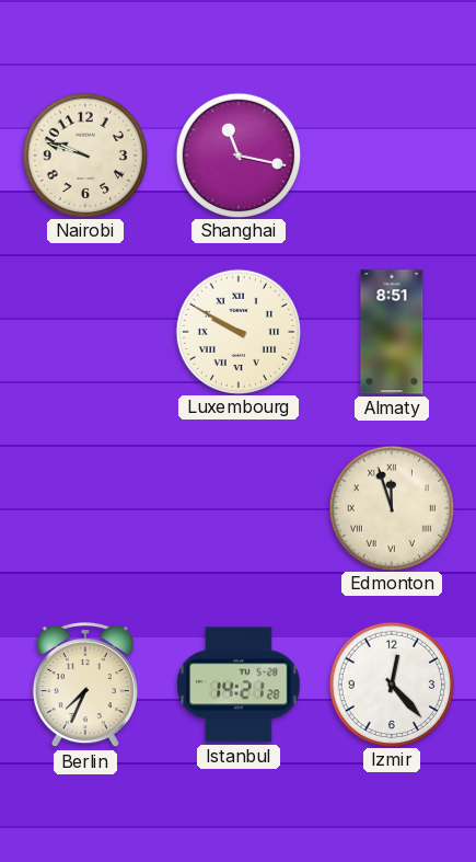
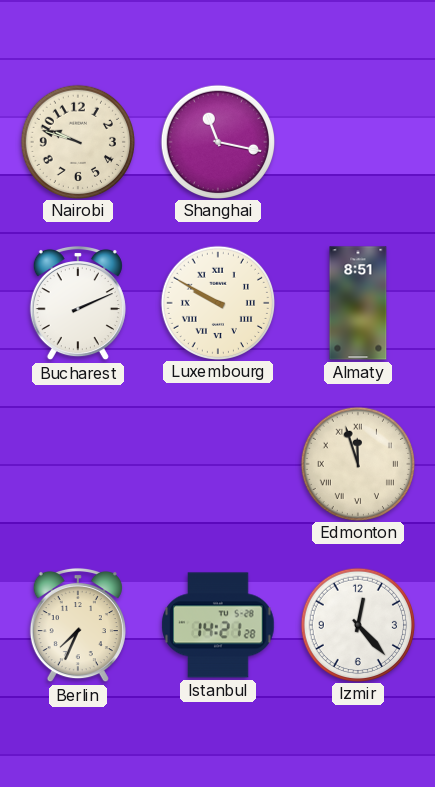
Bucharest: none -> 2:11
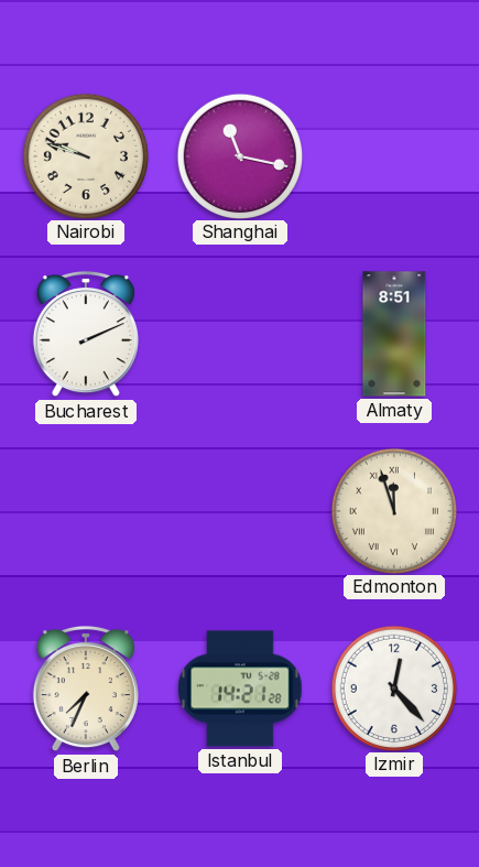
Luxembourg: 9:50 -> none
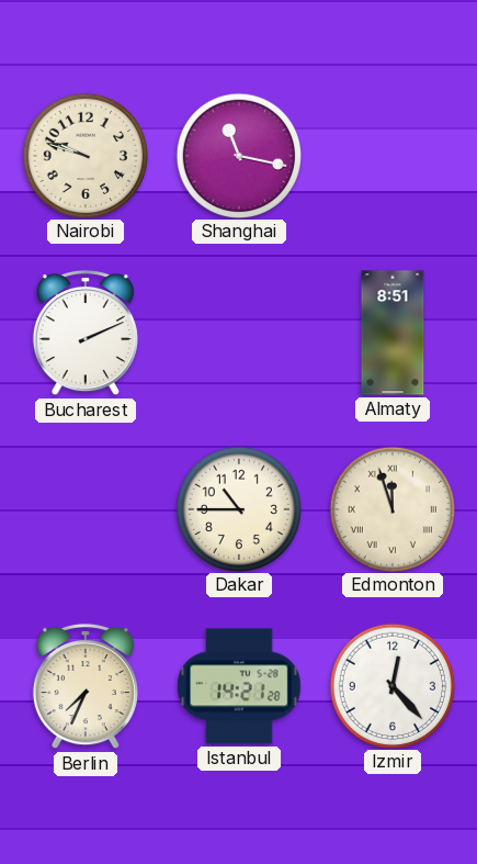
Dakar: none -> 10:45
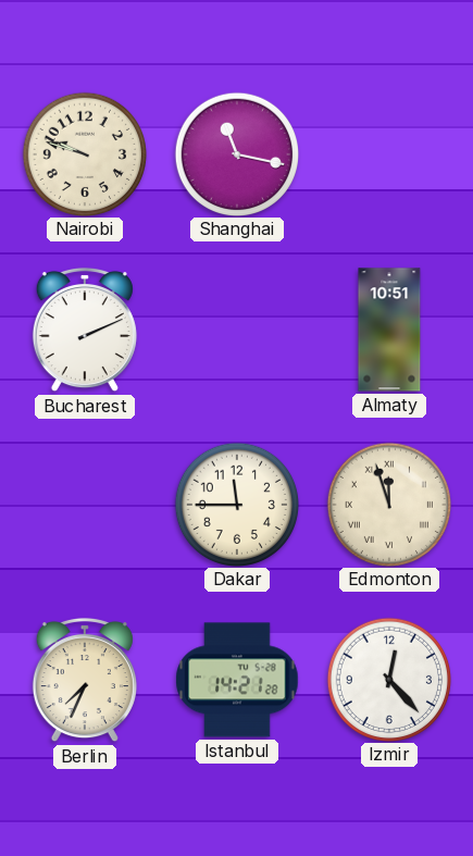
Almaty: 8:51 -> 10:51
Dakar: 10:45 -> 11:45
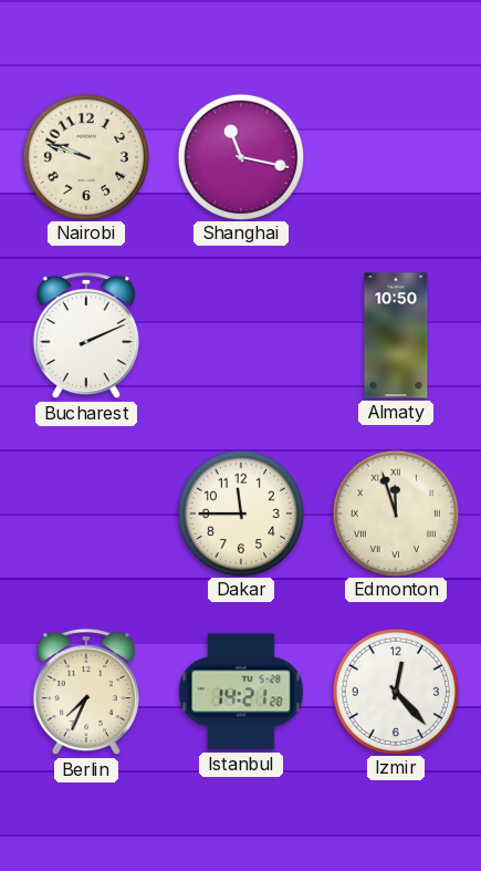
Almaty: 10:51 -> 10:50
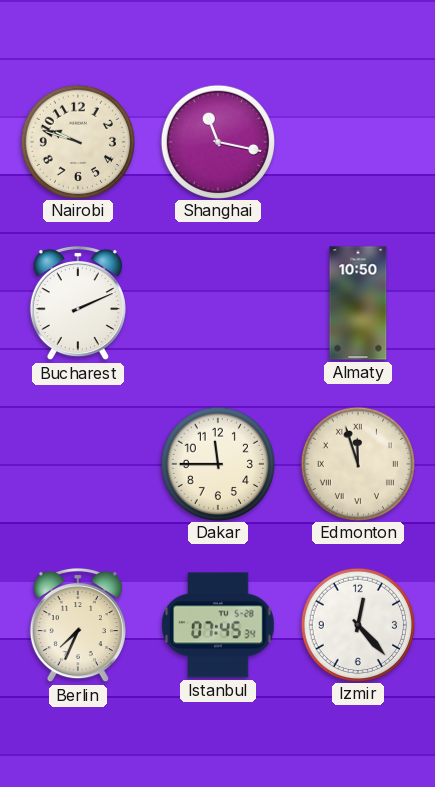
Istanbul: 14:21 -> 07:45
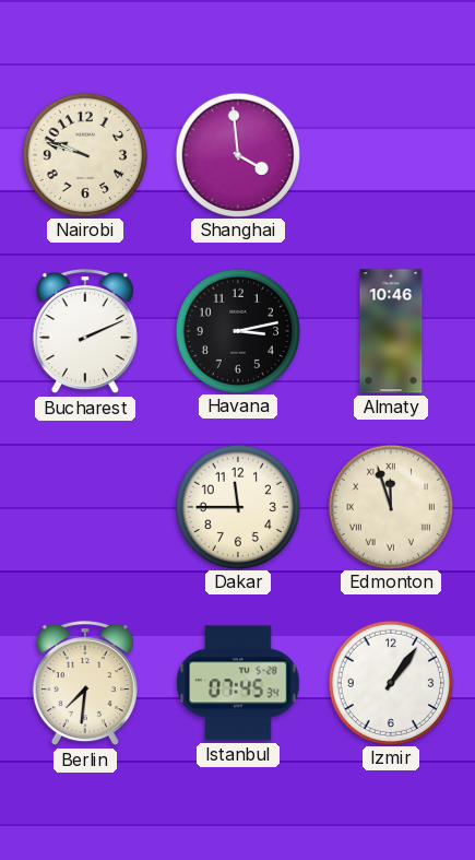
Shanghai: 11:17 -> 3:59
Havana: none -> 3:13
Almaty: 10:50 -> 10:46
Berlin: 7:34 -> 7:31
Izmir: 12:23 -> 1:06
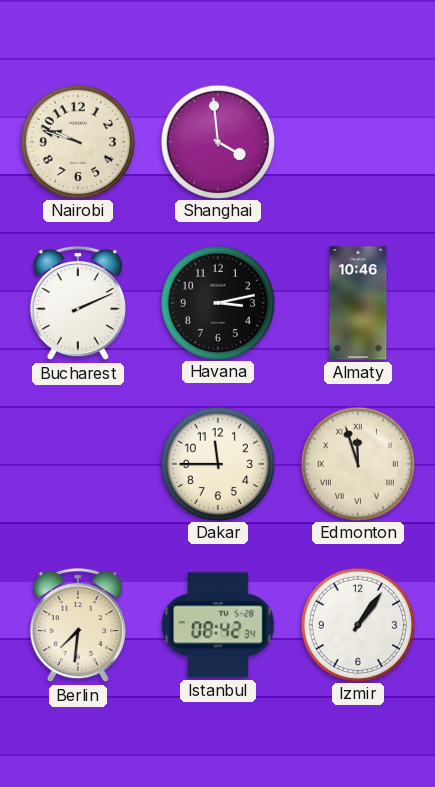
Istanbul: 07:45 -> 08:42
